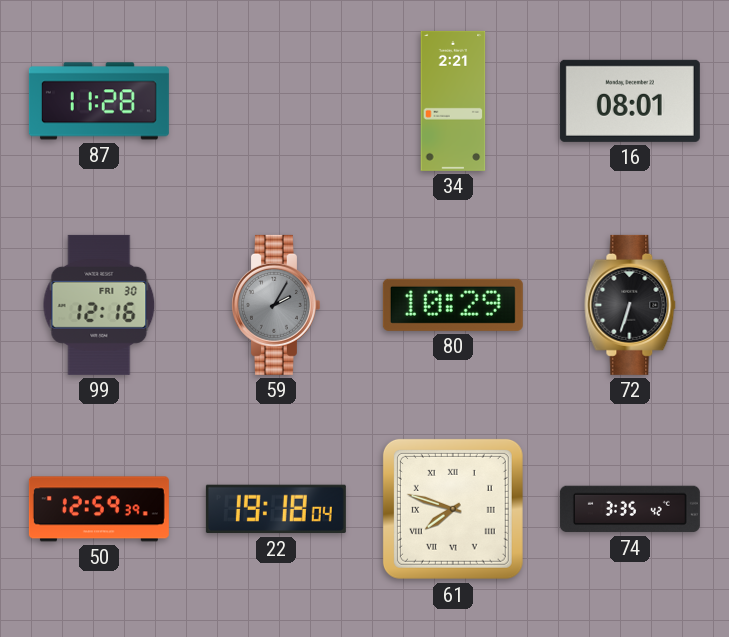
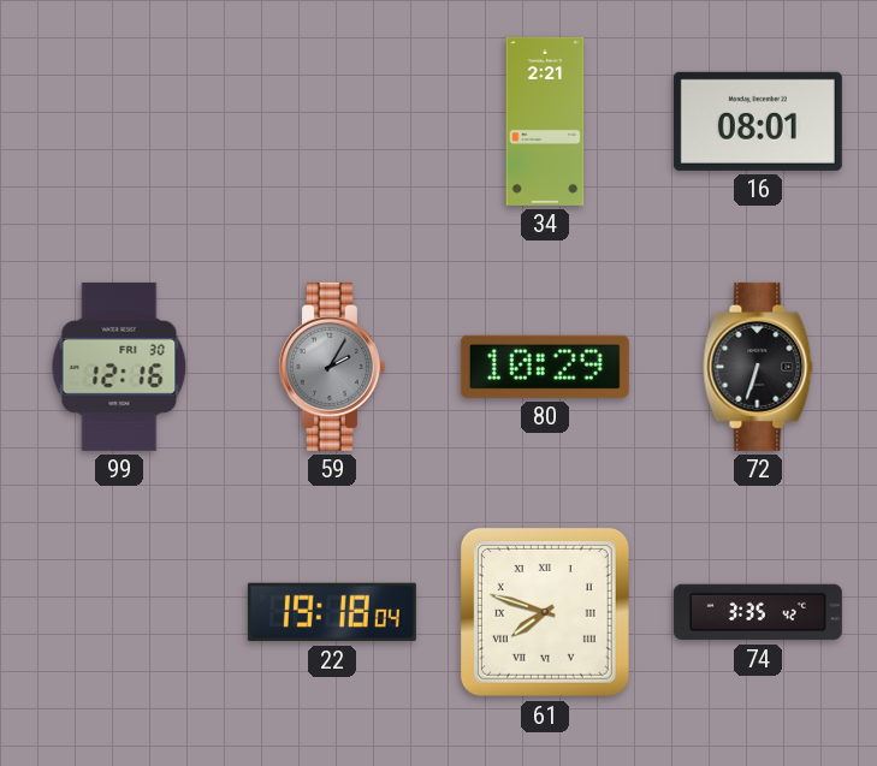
87: 11:28 -> none
50: 12:59 -> none
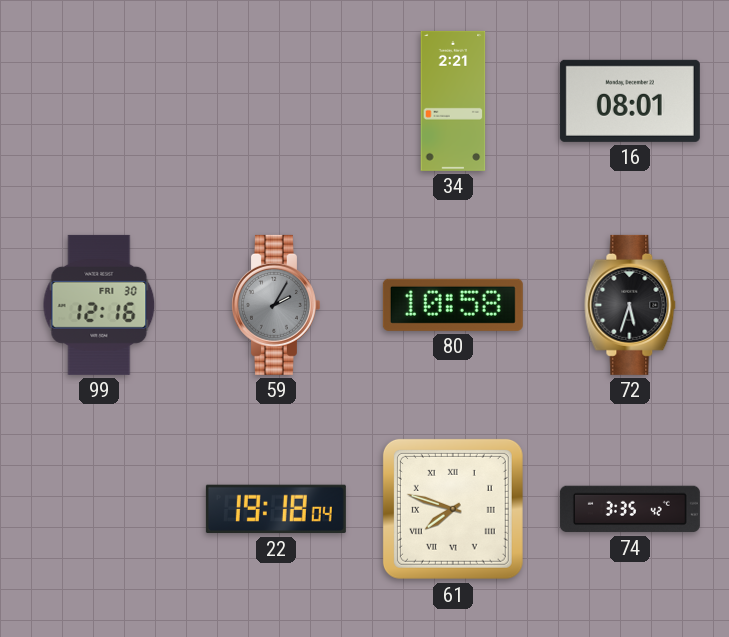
80: 10:29 -> 10:58
72: 6:33 -> 5:33
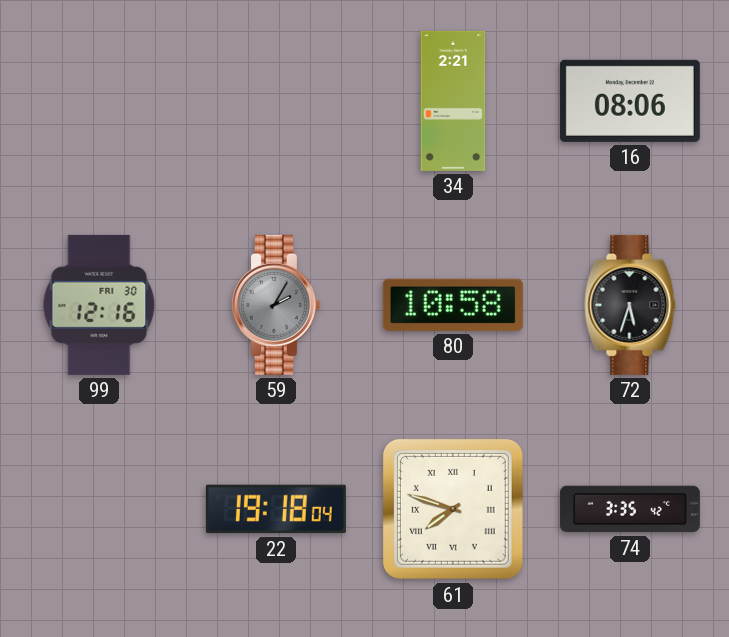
16: 08:01 -> 08:06
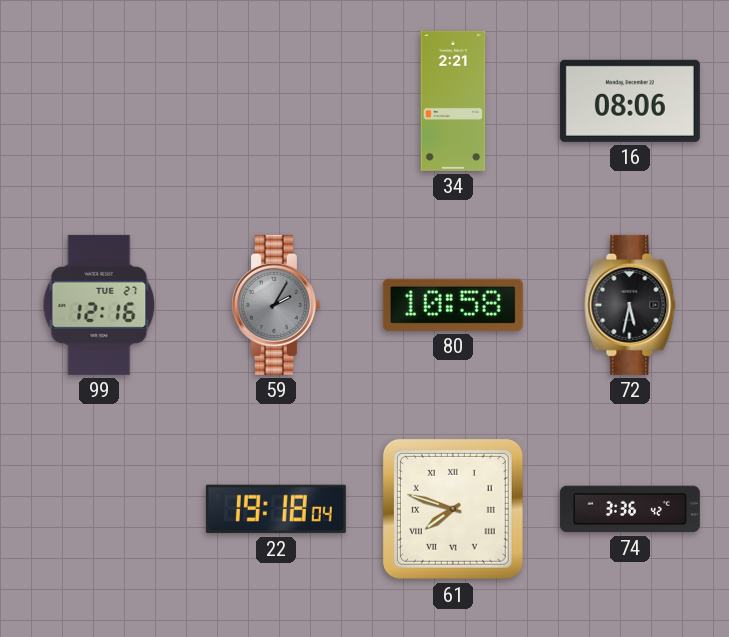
99 date: FRI 30 -> TUE 27
72: 5:33 -> 5:32
74: 3:35 -> 3:36
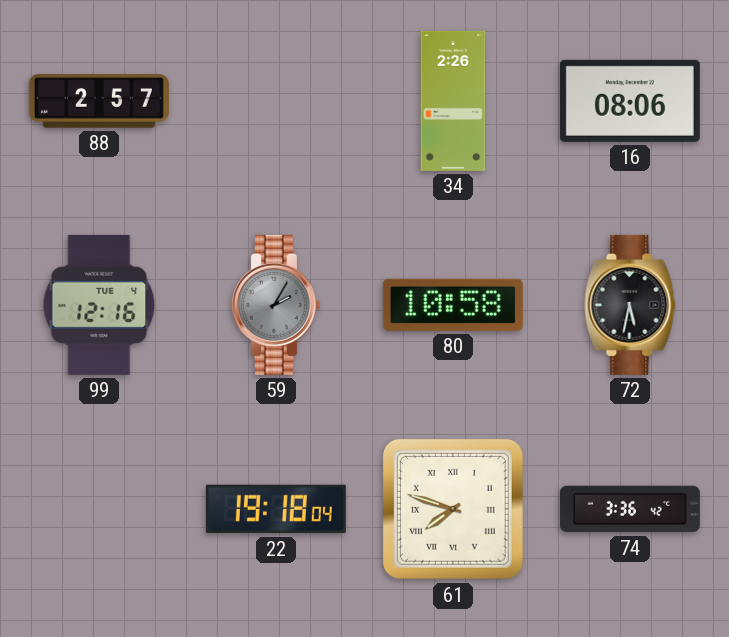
88: none -> 2:57
34: 2:21 -> 2:26
99 date: TUE 27 -> TUE 4
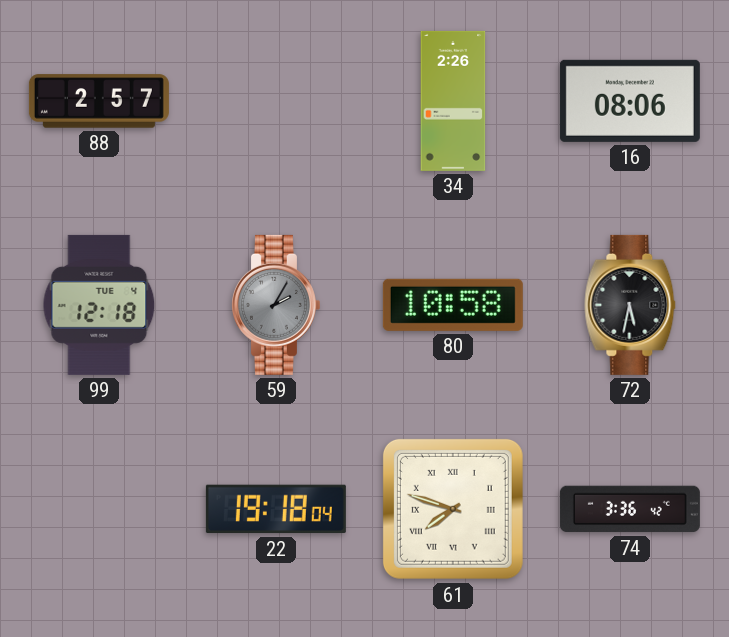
99: 12:16 -> 12:18
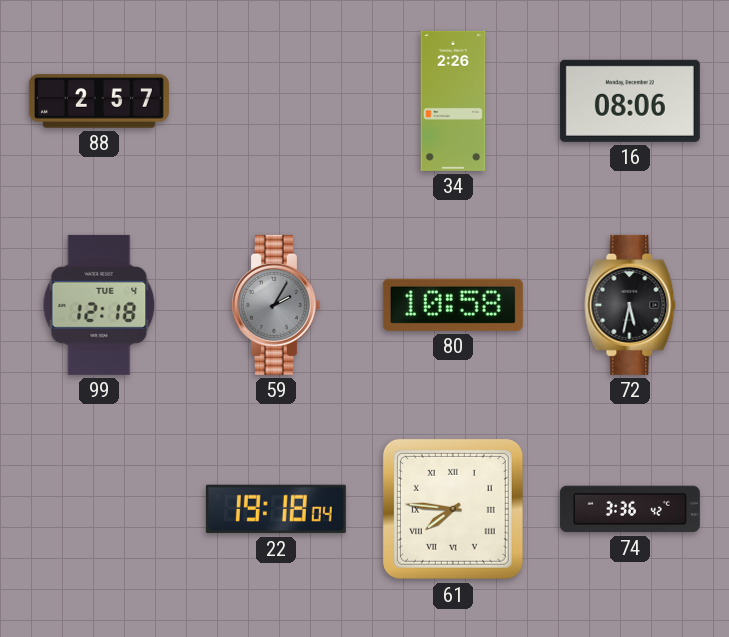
61: 7:48 -> 7:46
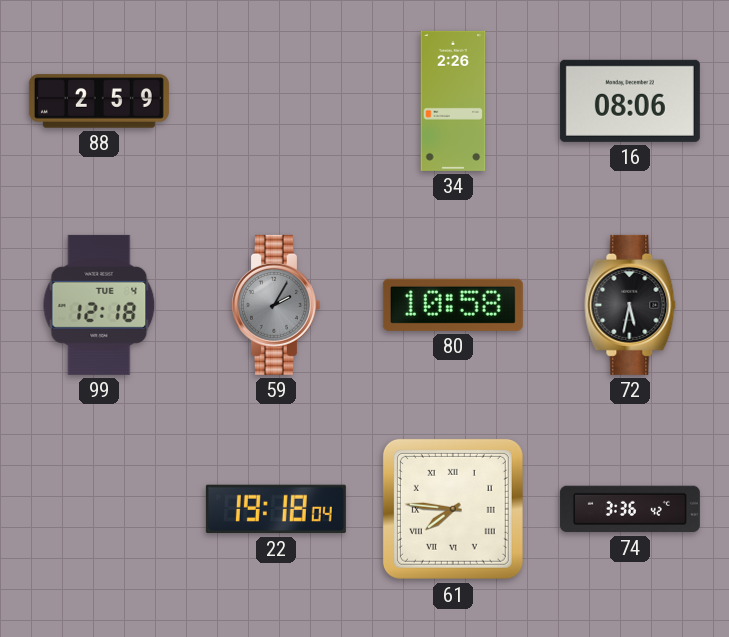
88: 2:57 -> 2:59
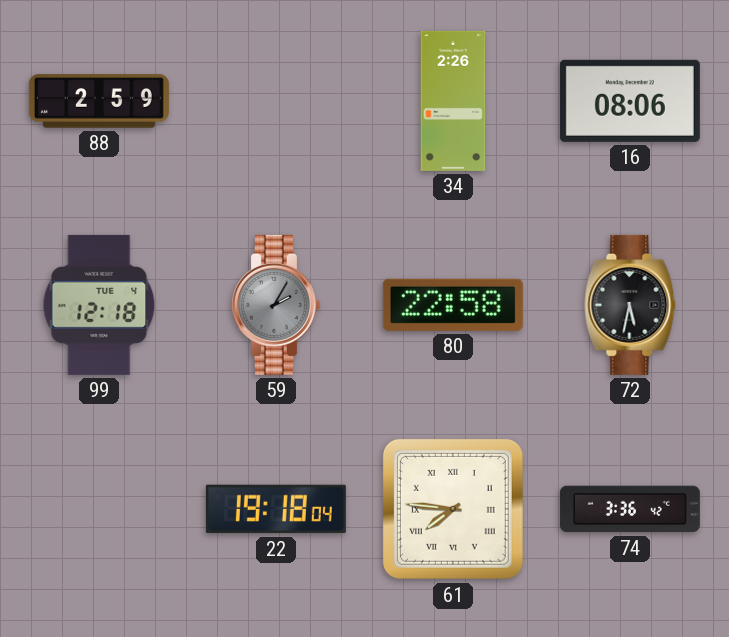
80: 10:58 -> 22:58
